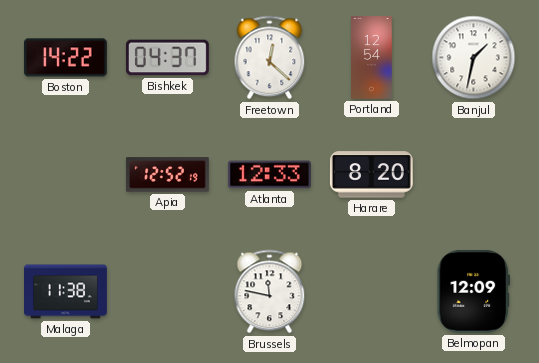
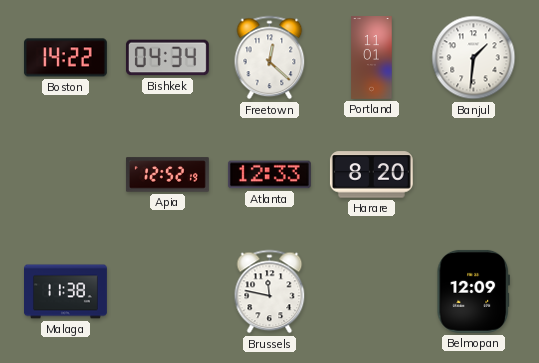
Bishkek: 04:37 -> 04:34
Portland: 12:54 -> 11:01
Banjul: 1:32 -> 1:31
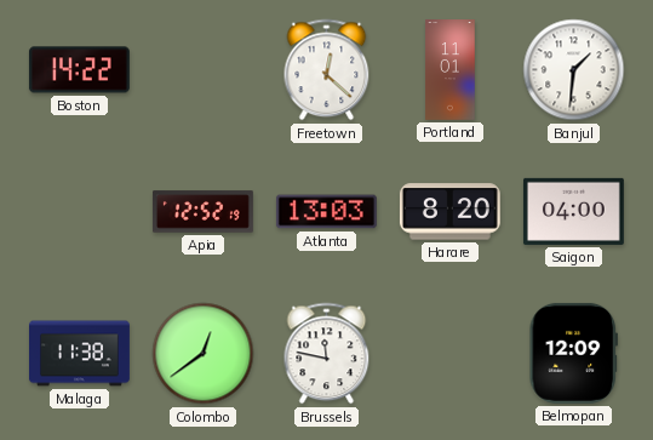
Bishkek: 04:34 -> none
Atlanta: 12:33 -> 13:03
Saigon: none -> 04:00
Colombo: none -> 12:39
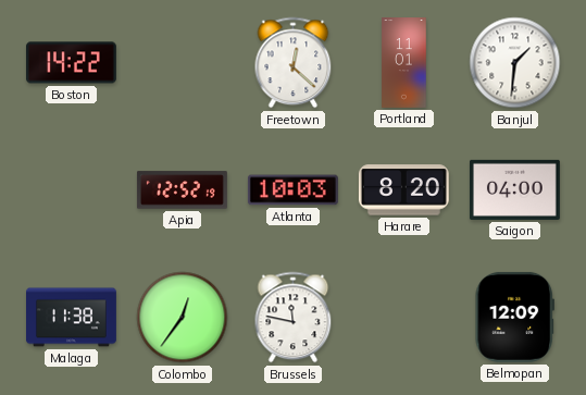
Atlanta: 13:03 -> 10:03
Colombo: 12:39 -> 12:36
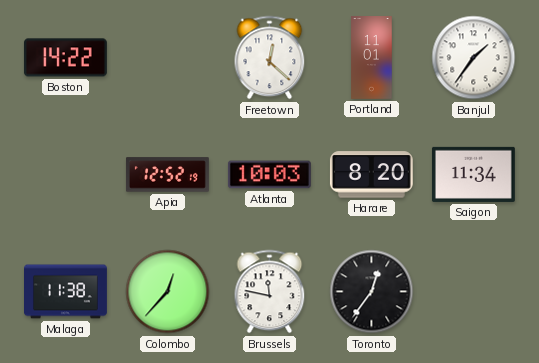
Banjul: 1:31 -> 1:36
Saigon: 04:00 -> 11:34
Colombo: 12:36 -> 12:37
Toronto: none -> 12:36
Belmopan: 12:09 -> none
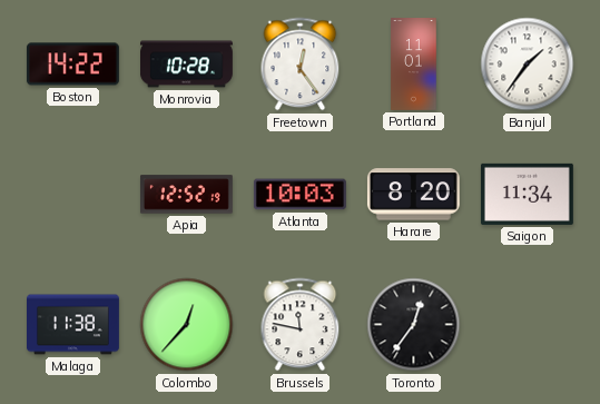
Monrovia: none -> 10:28
Freetown: 12:22 -> 12:24
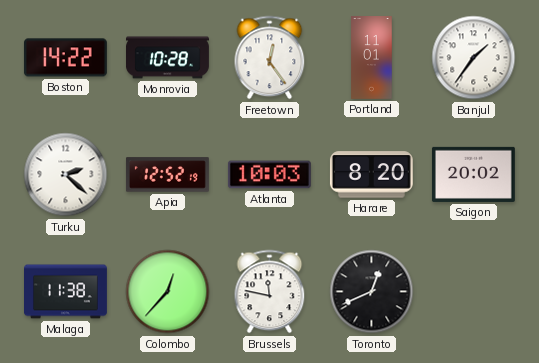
Turku: none -> 2:22
Saigon: 11:34 -> 20:02
Toronto: 12:36 -> 12:41
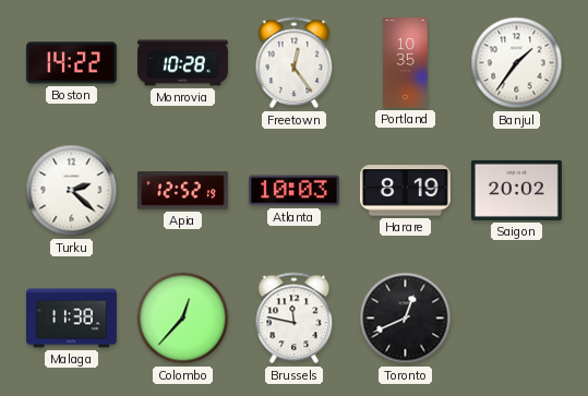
Portland: 11:01 -> 10:35
Harare: 8:20 -> 8:19
